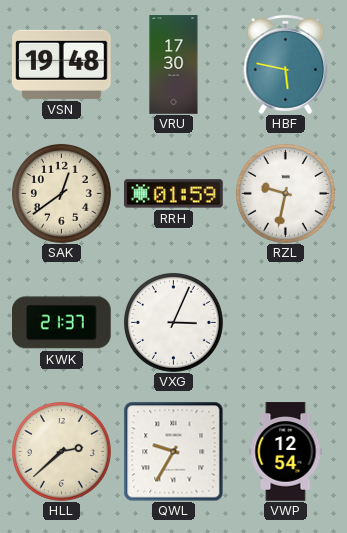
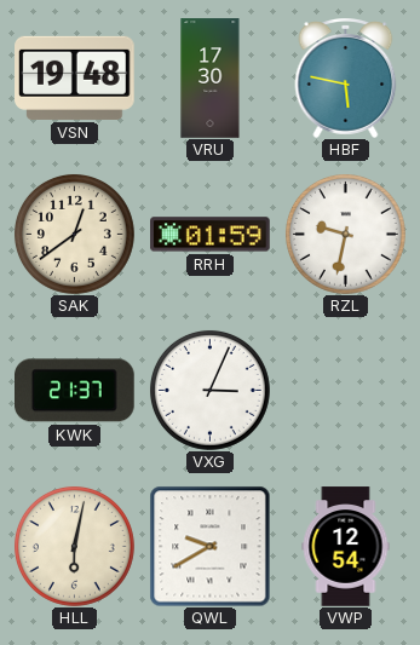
HLL: 2:38 -> 6:02
QWL: 9:35 -> 9:40
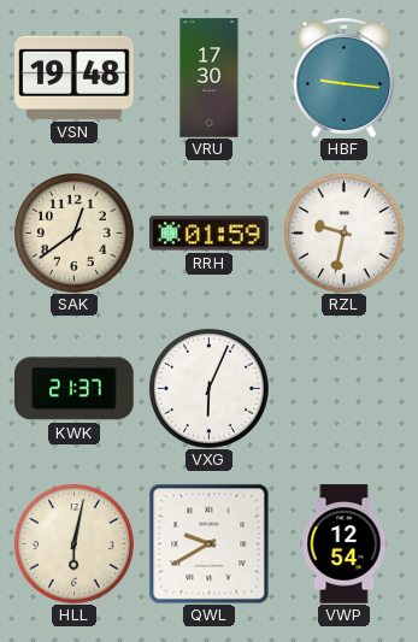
HBF: 5:47 -> 9:16
VXG: 3:04 -> 6:04
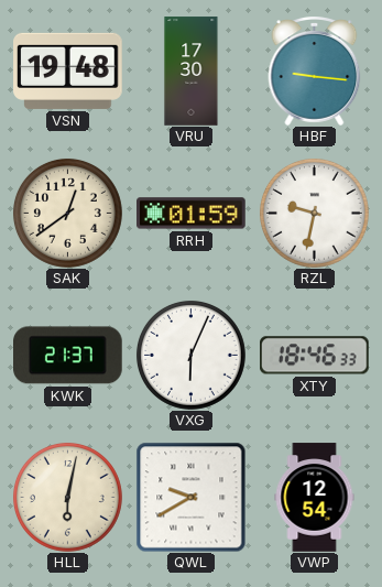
XTY: none -> 18:46
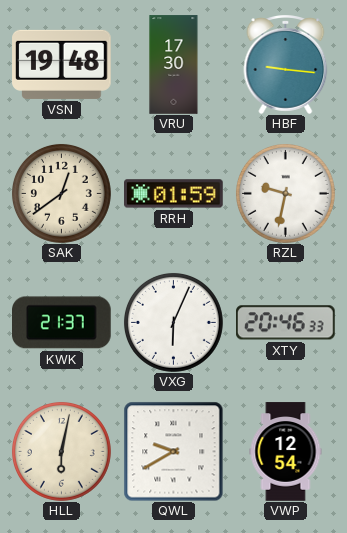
XTY: 18:46 -> 20:46
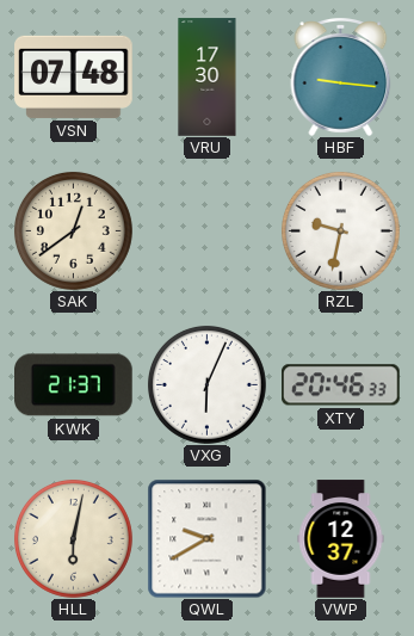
VSN: 19:48 -> 07:48
RRH: 01:59 -> none
VWP: 12:54 -> 12:37
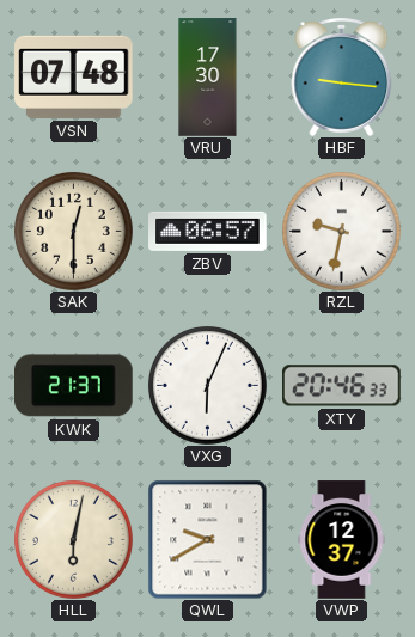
SAK: 12:39 -> 12:30
ZBV: none -> 06:57
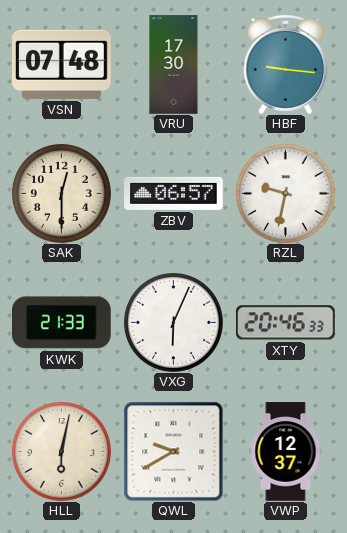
KWK: 21:37 -> 21:33
